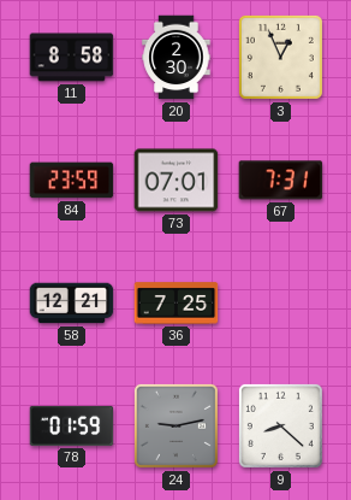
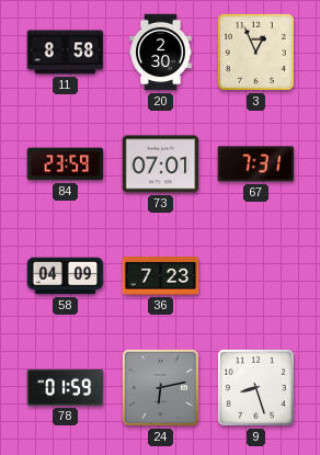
58: 12:21 -> 04:09
36: 7:25 -> 7:23
24: 9:13 -> 6:13
9: 8:22 -> 8:27
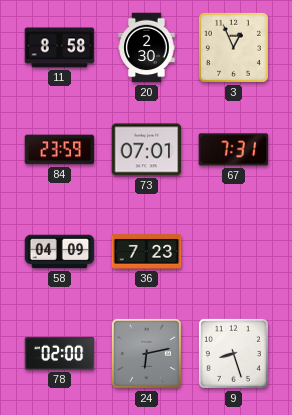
78: 01:59 -> 02:00
